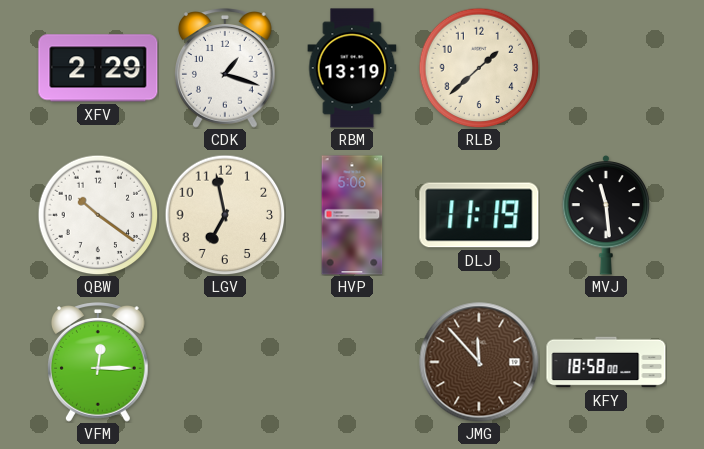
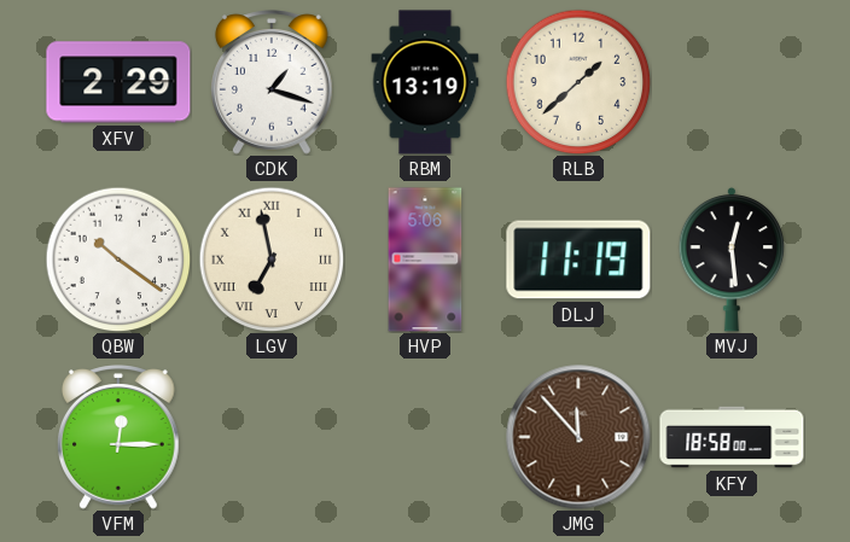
LGV numerals: Arabic -> Roman
MVJ: 11:29 -> 12:29
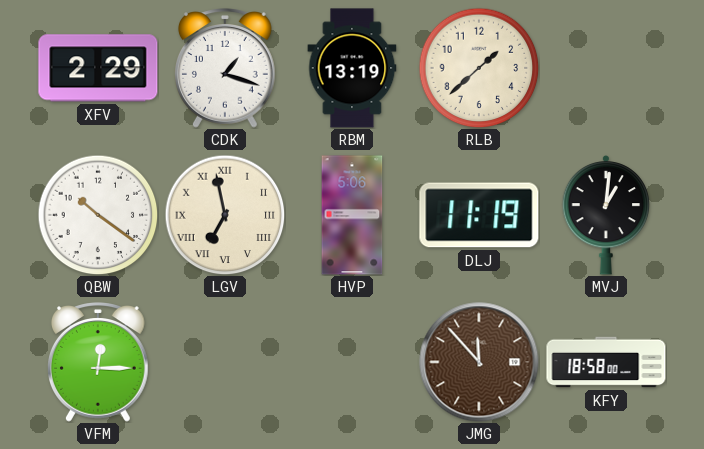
MVJ: 12:29 -> 1:01
